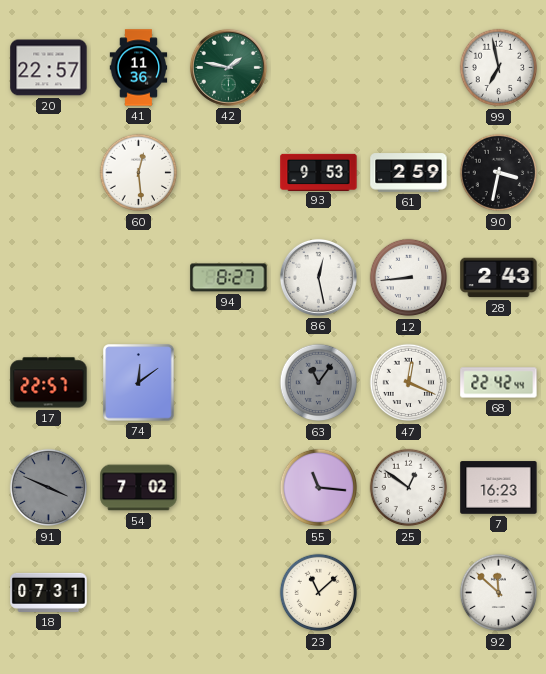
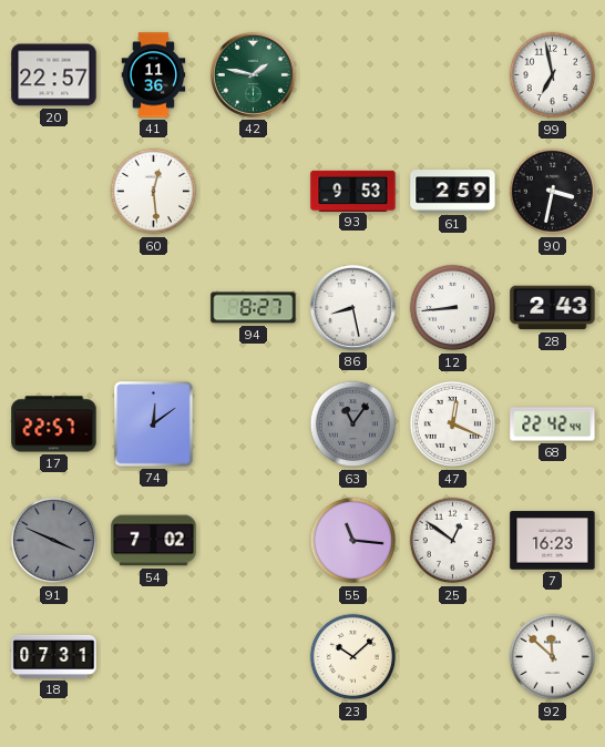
86: 12:28 -> 8:28
23: 11:08 -> 10:08
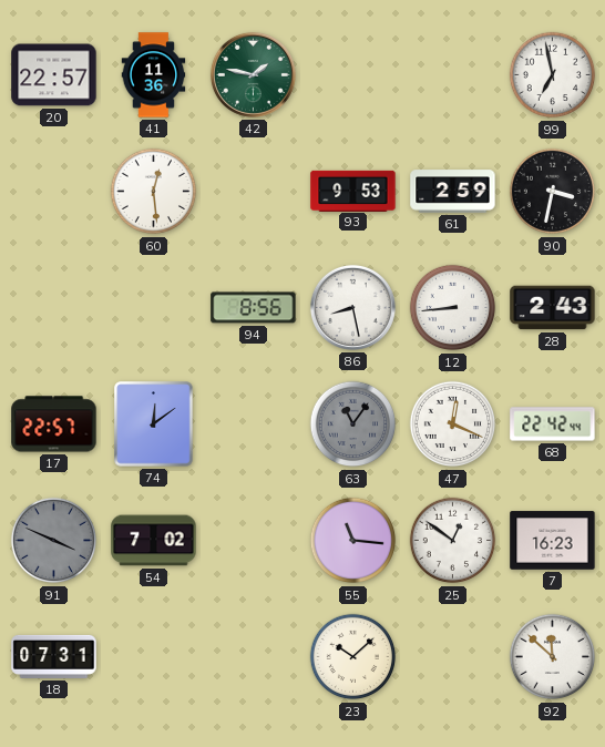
94: 8:27 -> 8:56
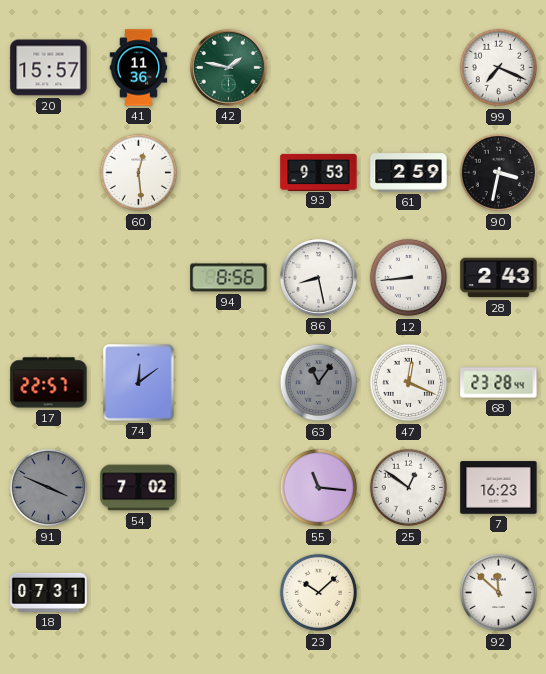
20: 22:57 -> 15:57
99: 6:58 -> 7:19
68: 22:42 -> 23:28
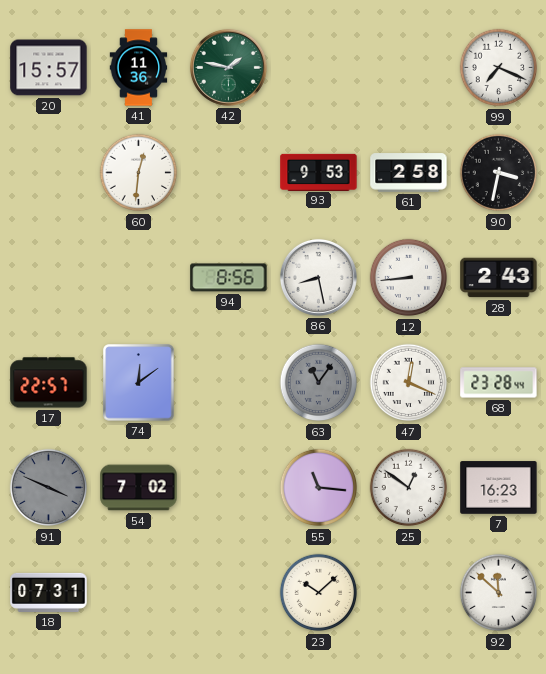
60: 12:29 -> 12:31
61: 2:59 -> 2:58
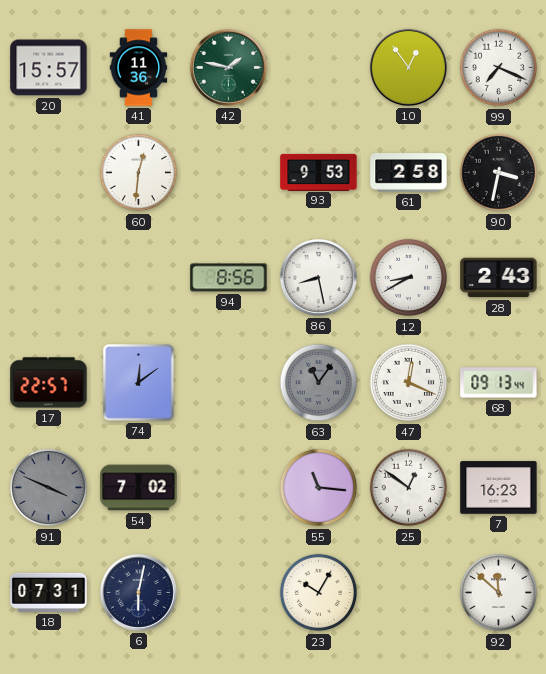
10: none -> 12:54
12: 8:44 -> 8:40
68: 23:28 -> 09:13
6: none -> 6:02
23: 10:08 -> 10:05
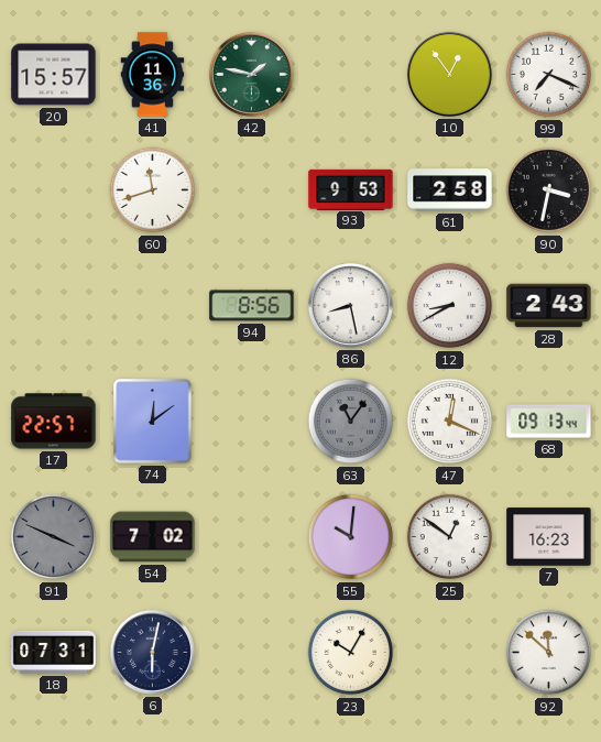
60: 12:31 -> 11:42
55: 11:16 -> 10:01
